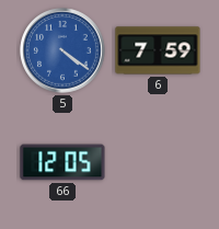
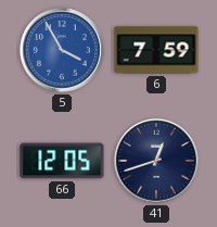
5: 4:21 -> 3:55
41: none -> 12:42
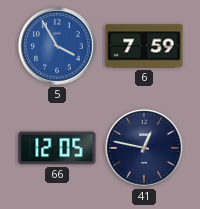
41: 12:42 -> 12:47
